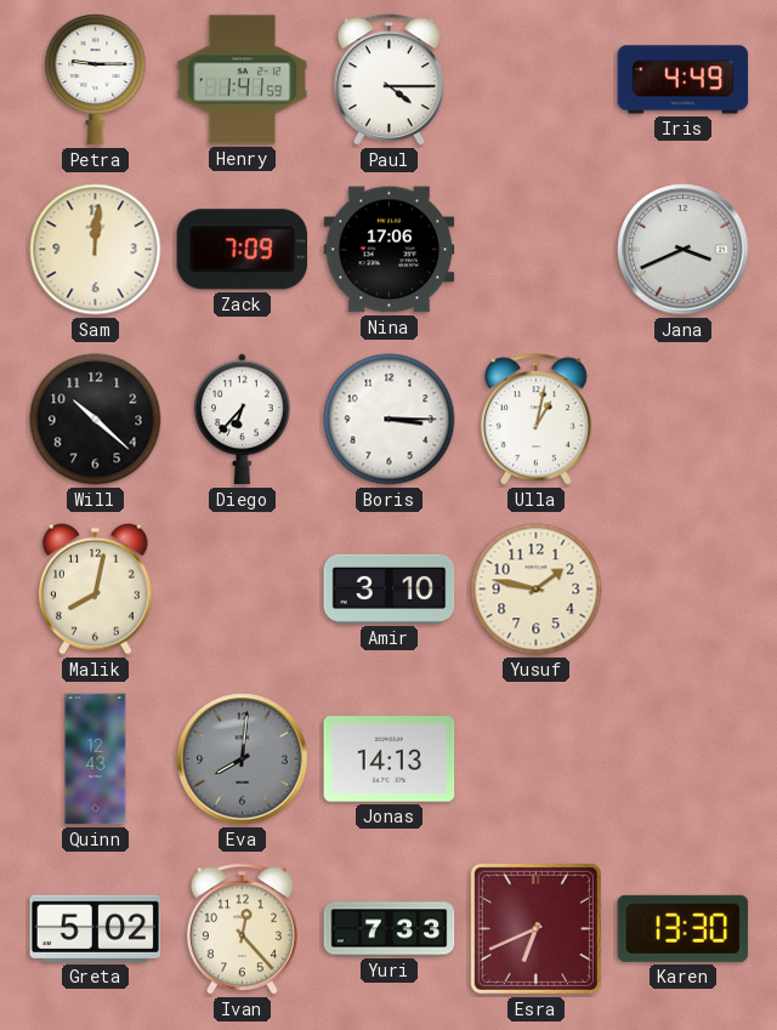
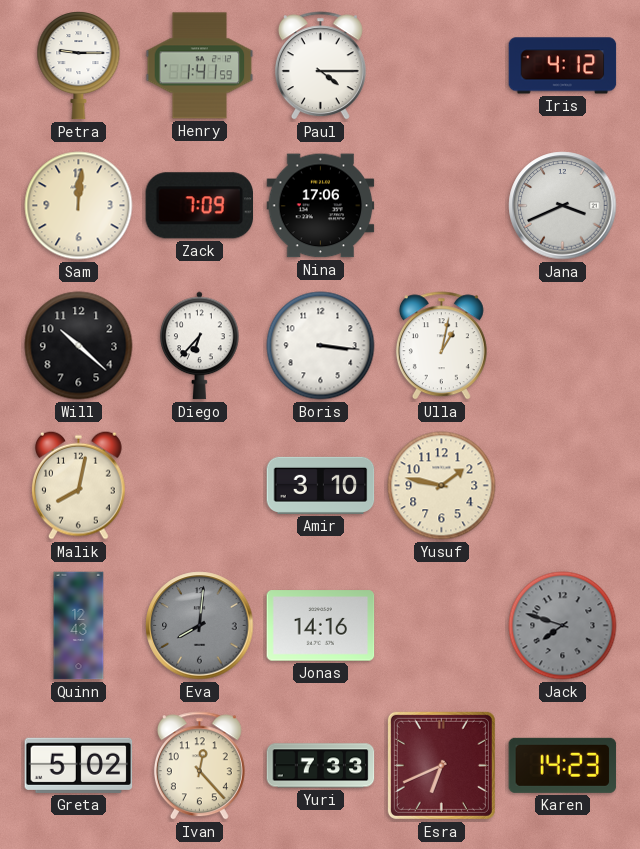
Iris: 4:49 -> 4:12
Boris: 3:15 -> 3:16
Jonas: 14:13 -> 14:16
Jack: none -> 7:48
Karen: 13:30 -> 14:23
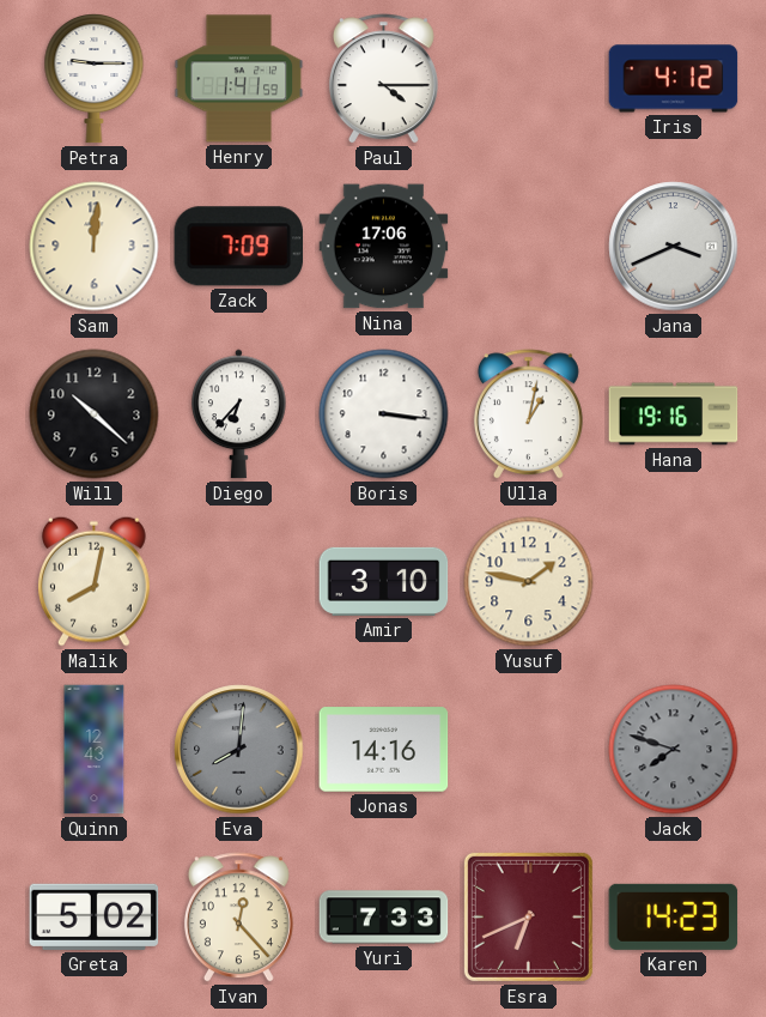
Hana: none -> 19:16
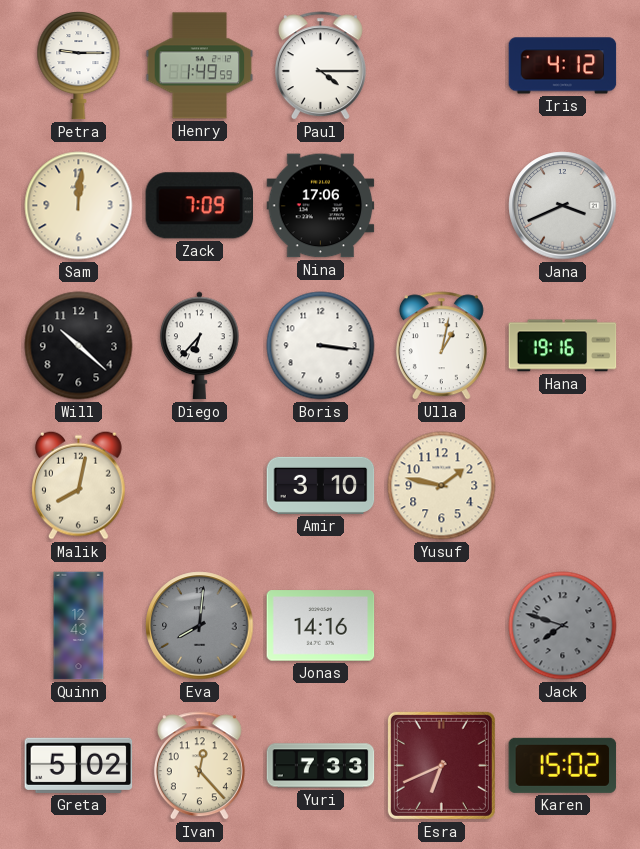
Henry: 1:41 -> 1:49
Karen: 14:23 -> 15:02
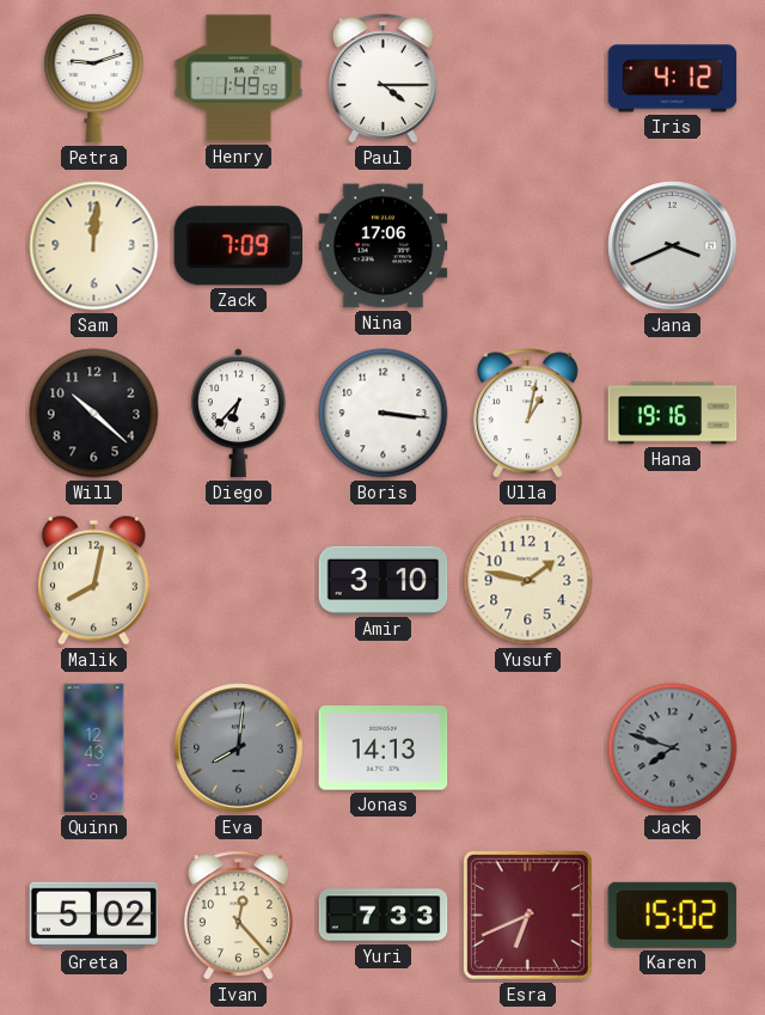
Petra: 9:15 -> 9:12
Jonas: 14:16 -> 14:13
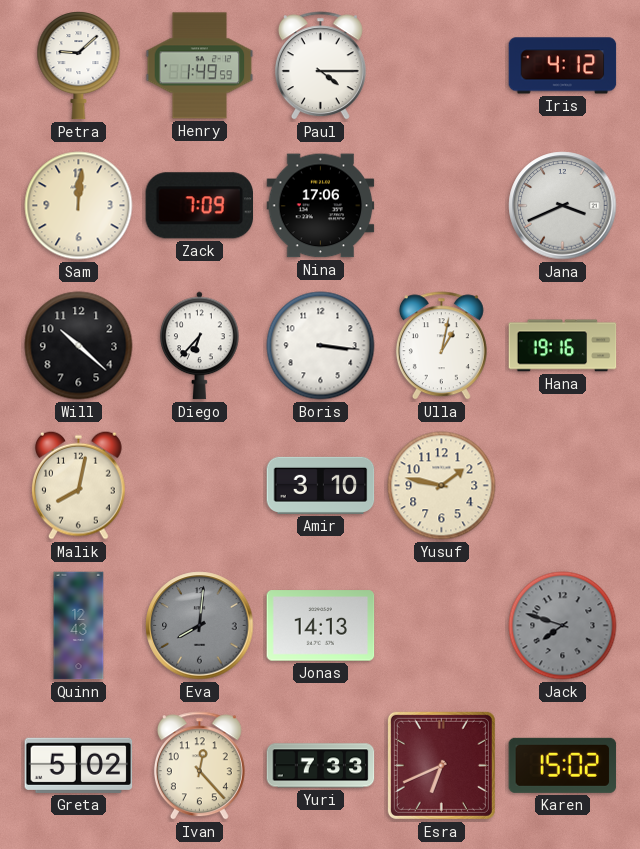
Petra: 9:12 -> 9:08
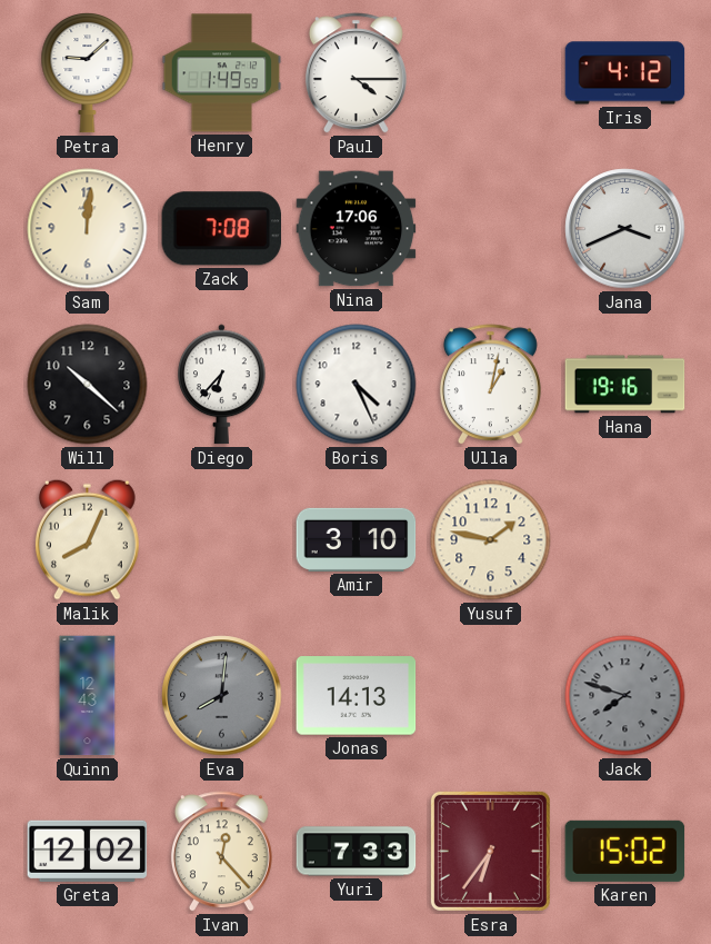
Zack: 7:09 -> 7:08
Boris: 3:16 -> 4:26
Malik: 8:02 -> 8:04
Greta: 5:02 -> 12:02
Esra: 6:41 -> 6:36
